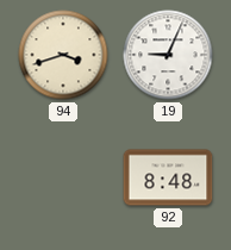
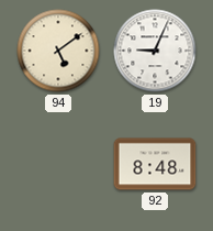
94: 3:42 -> 5:09
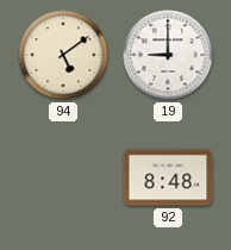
19: 9:04 -> 9:00
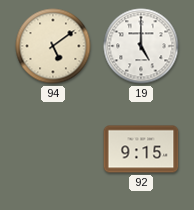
19: 9:00 -> 5:00
92: 8:48 -> 9:15
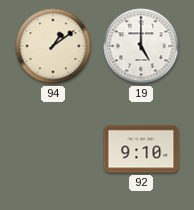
94: 5:09 -> 1:09
92: 9:15 -> 9:10
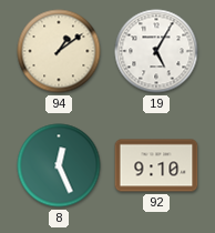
19: 5:00 -> 5:05
8: none -> 12:26
